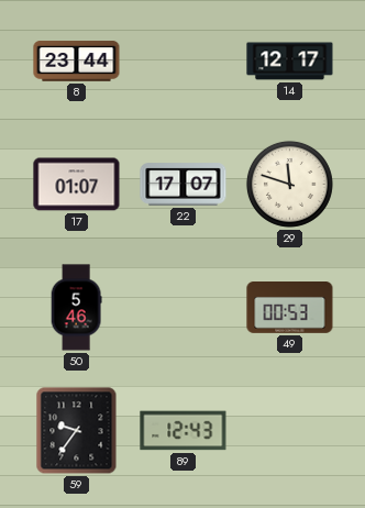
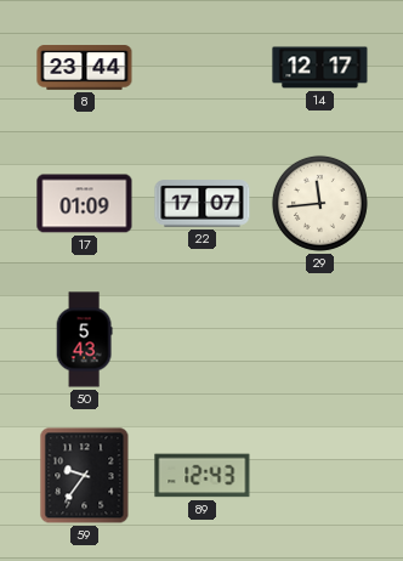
17: 01:07 -> 01:09
29: 11:48 -> 11:44
50: 5:46 -> 5:43
49: 00:53 -> none
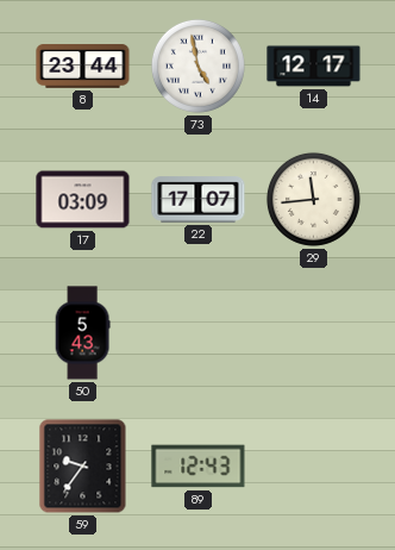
73: none -> 4:58
17: 01:09 -> 03:09
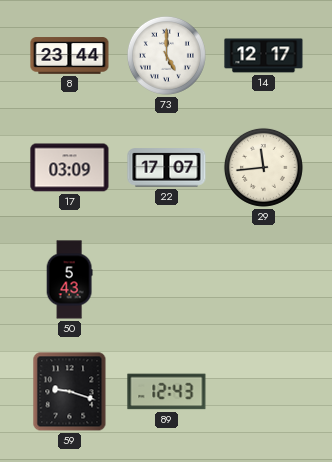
73: 4:58 -> 5:00
59: 9:36 -> 9:18
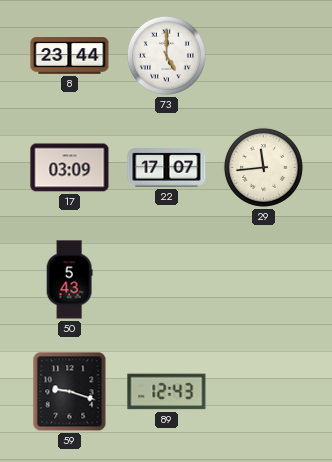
14: 12:17 -> none
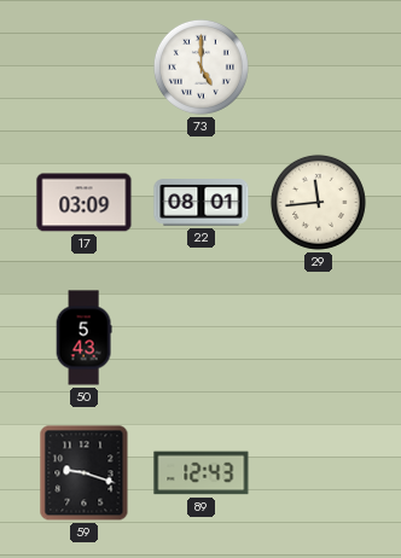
8: 23:44 -> none
22: 17:07 -> 08:01
